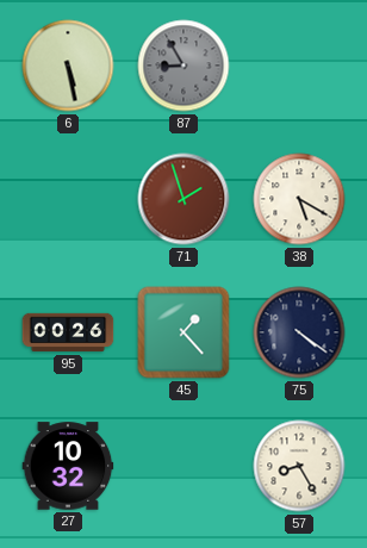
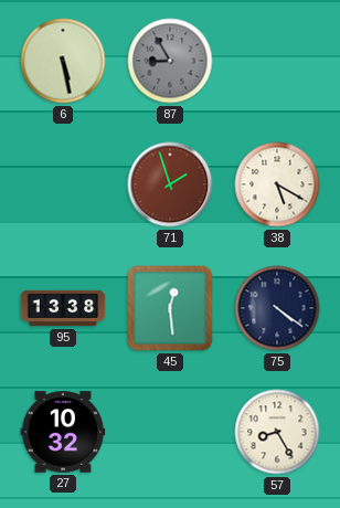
95: 00:26 -> 13:38
45: 1:23 -> 12:29
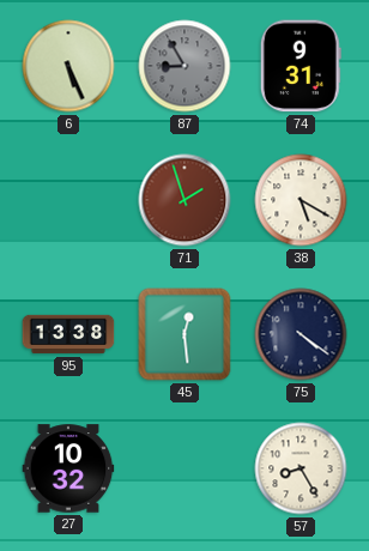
6: 5:28 -> 5:26
74: none -> 9:31
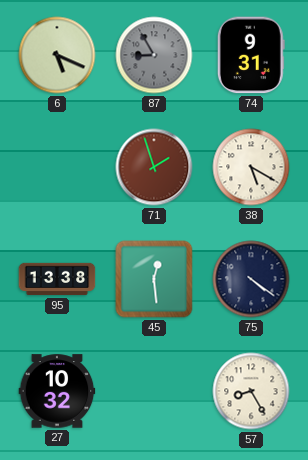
6: 5:26 -> 5:19
